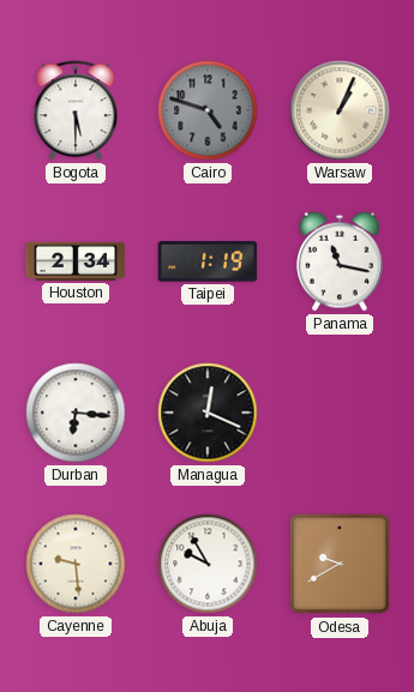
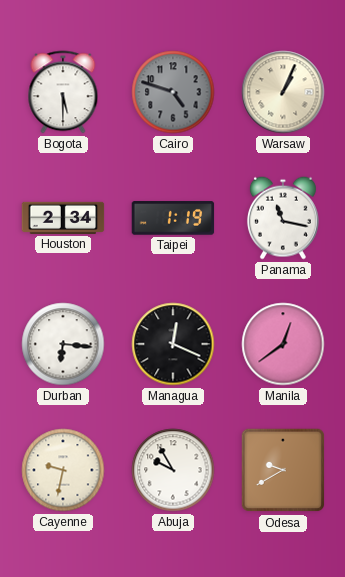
Manila: none -> 12:39
Cayenne: 9:29 -> 9:32
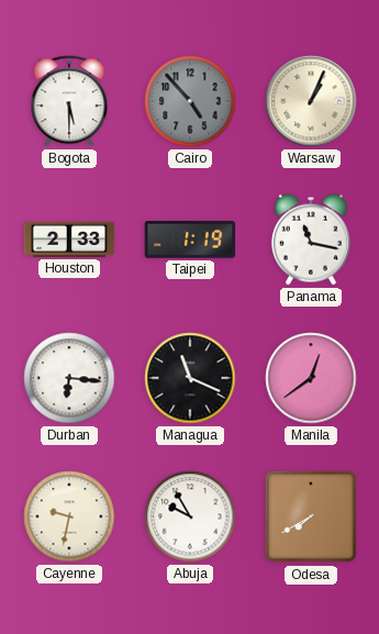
Cairo: 4:48 -> 4:53
Houston: 2:34 -> 2:33
Managua: 12:19 -> 11:19
Odesa: 9:40 -> 7:40
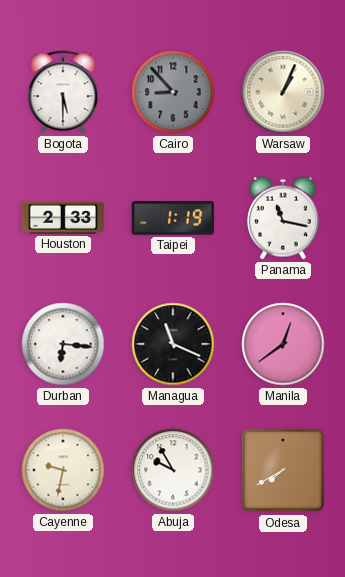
Cairo: 4:53 -> 8:53
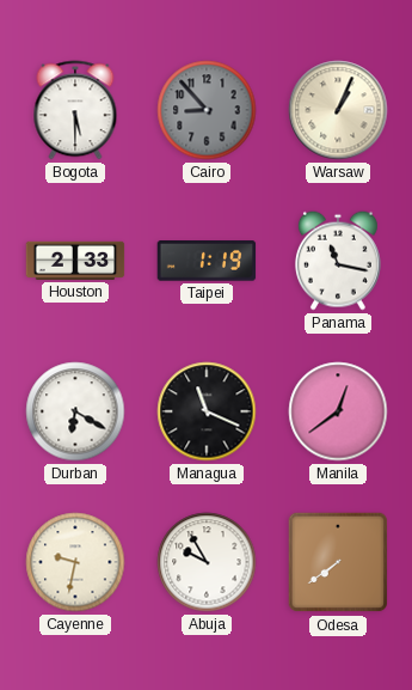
Durban: 6:16 -> 6:20
Odesa: 7:40 -> 7:39
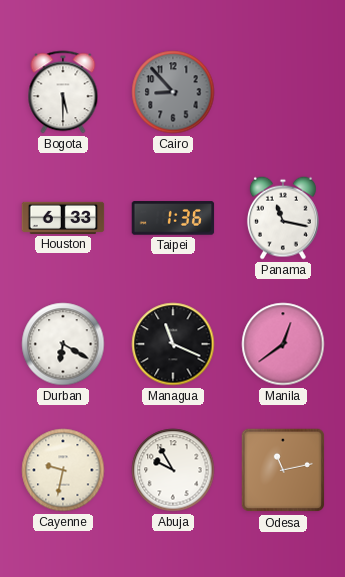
Warsaw: 1:04 -> none
Houston: 2:33 -> 6:33
Taipei: 1:19 -> 1:36
Odesa: 7:39 -> 11:13
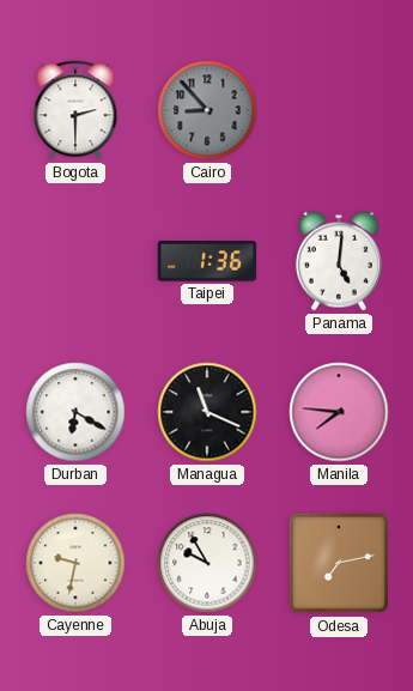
Bogota: 5:30 -> 2:30
Houston: 6:33 -> none
Panama: 11:17 -> 5:01
Manila: 12:39 -> 7:46
Odesa: 11:13 -> 7:13
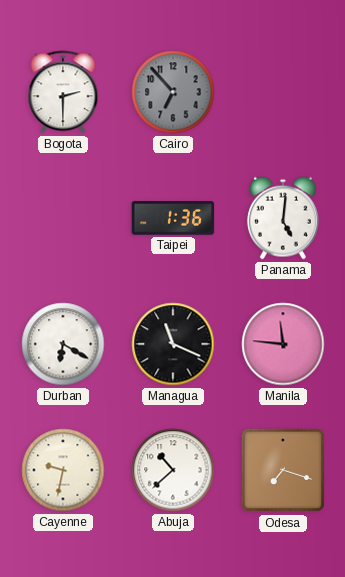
Cairo: 8:53 -> 6:53
Manila: 7:46 -> 11:46
Abuja: 9:55 -> 10:38
Odesa: 7:13 -> 7:18
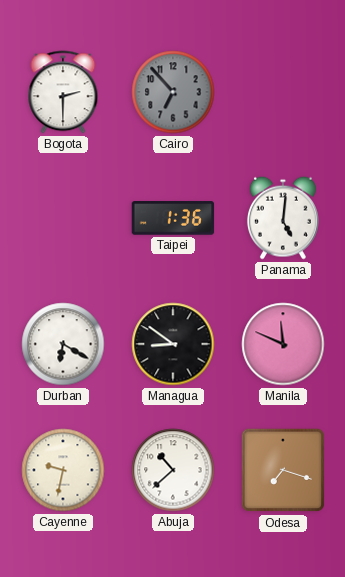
Managua: 11:19 -> 8:51
Manila: 11:46 -> 11:49
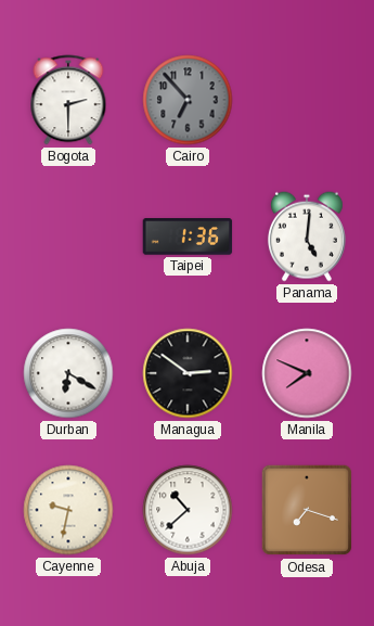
Managua: 8:51 -> 2:51
Manila: 11:49 -> 7:49
